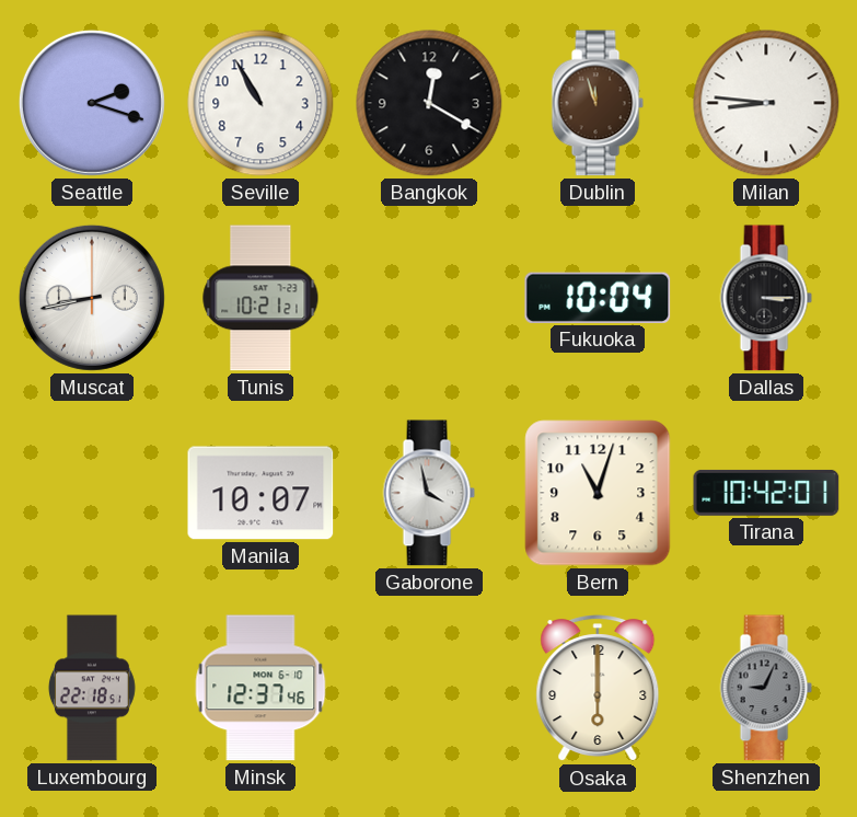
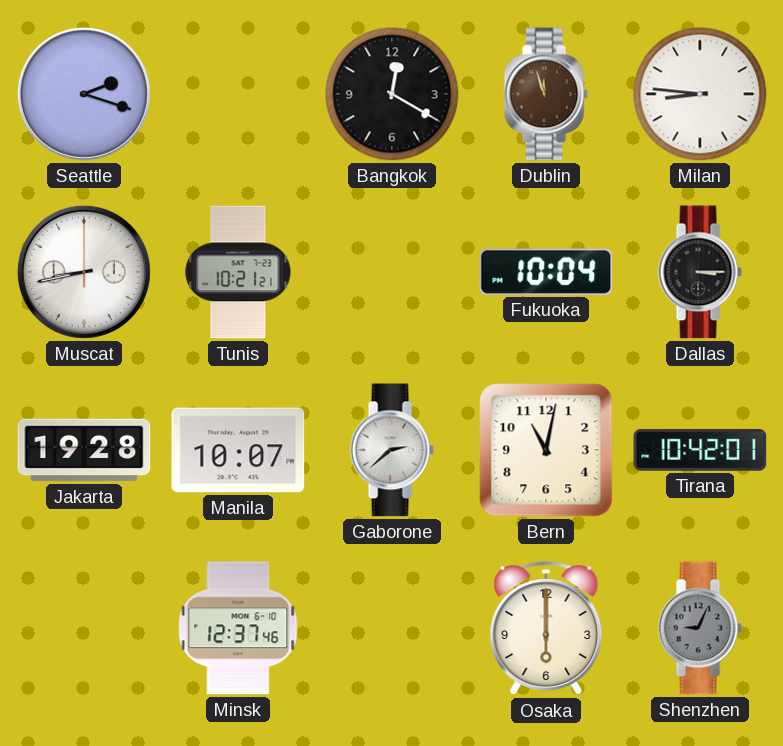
Seville: 10:55 -> none
Jakarta: none -> 19:28
Gaborone: 3:58 -> 2:38
Bern: 11:03 -> 11:02
Luxembourg: 22:18 -> none
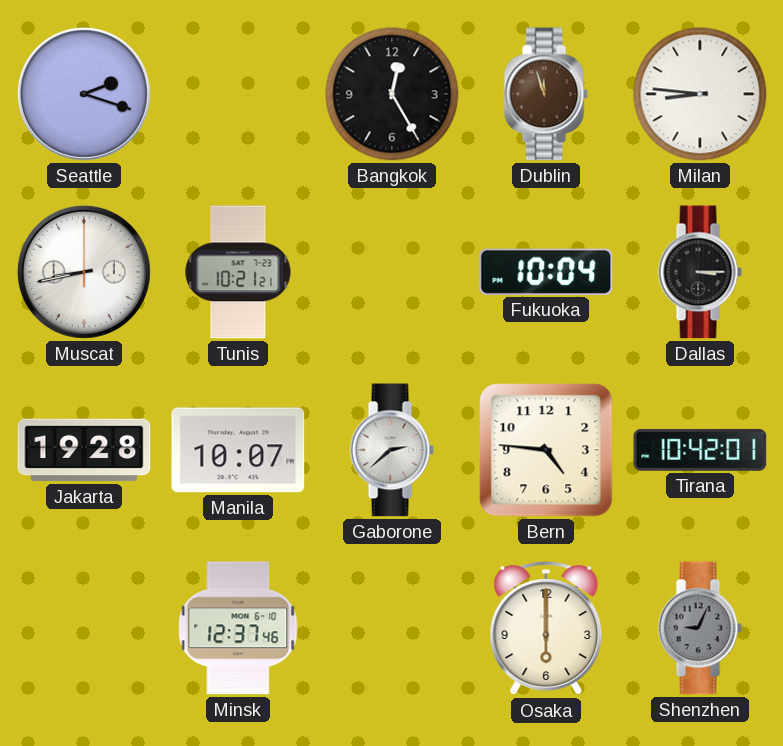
Bangkok: 12:20 -> 12:25
Bern: 11:02 -> 4:46
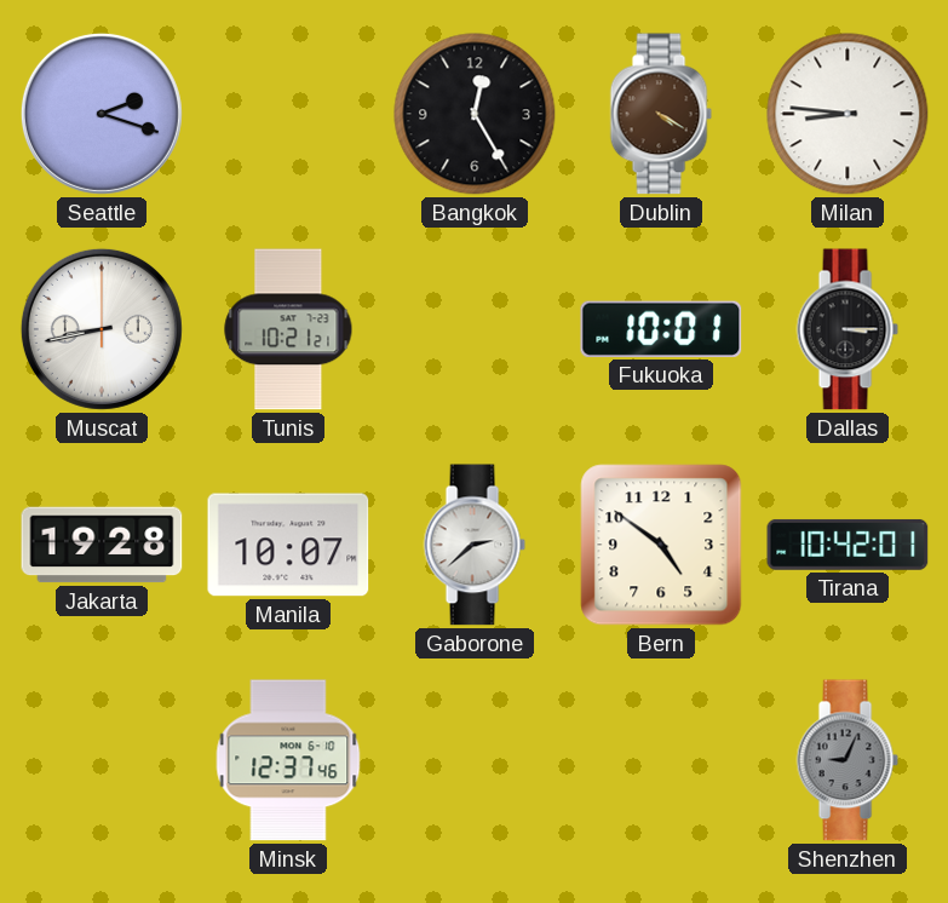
Dublin: 11:57 -> 4:20
Fukuoka: 10:04 -> 10:01
Bern: 4:46 -> 4:51
Osaka: 6:00 -> none
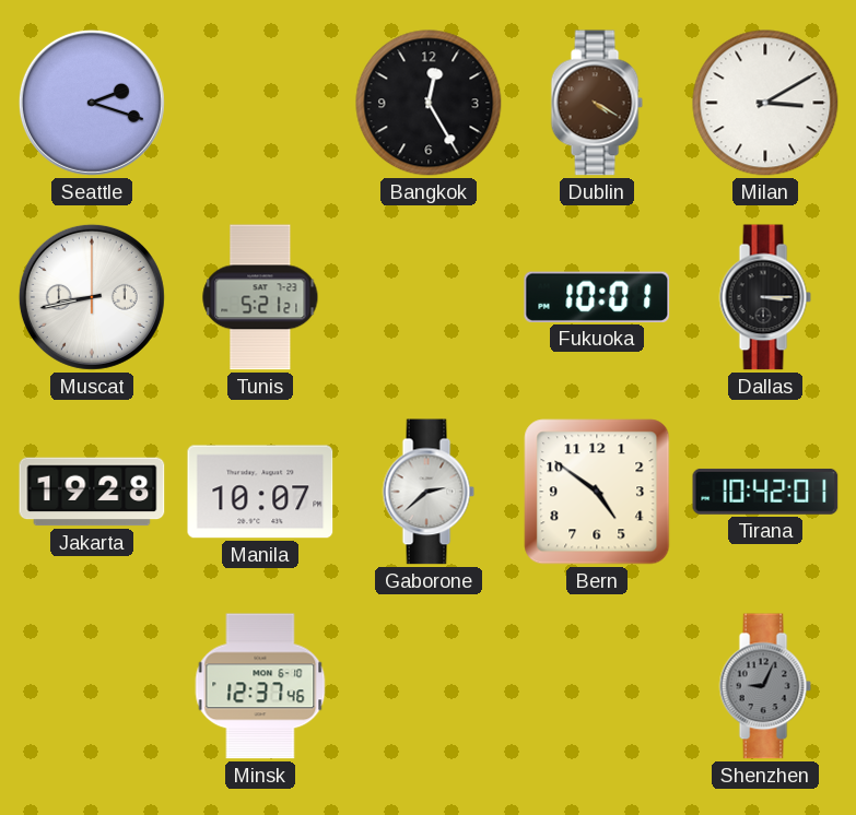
Milan: 8:46 -> 3:10
Tunis: 10:21 -> 5:21
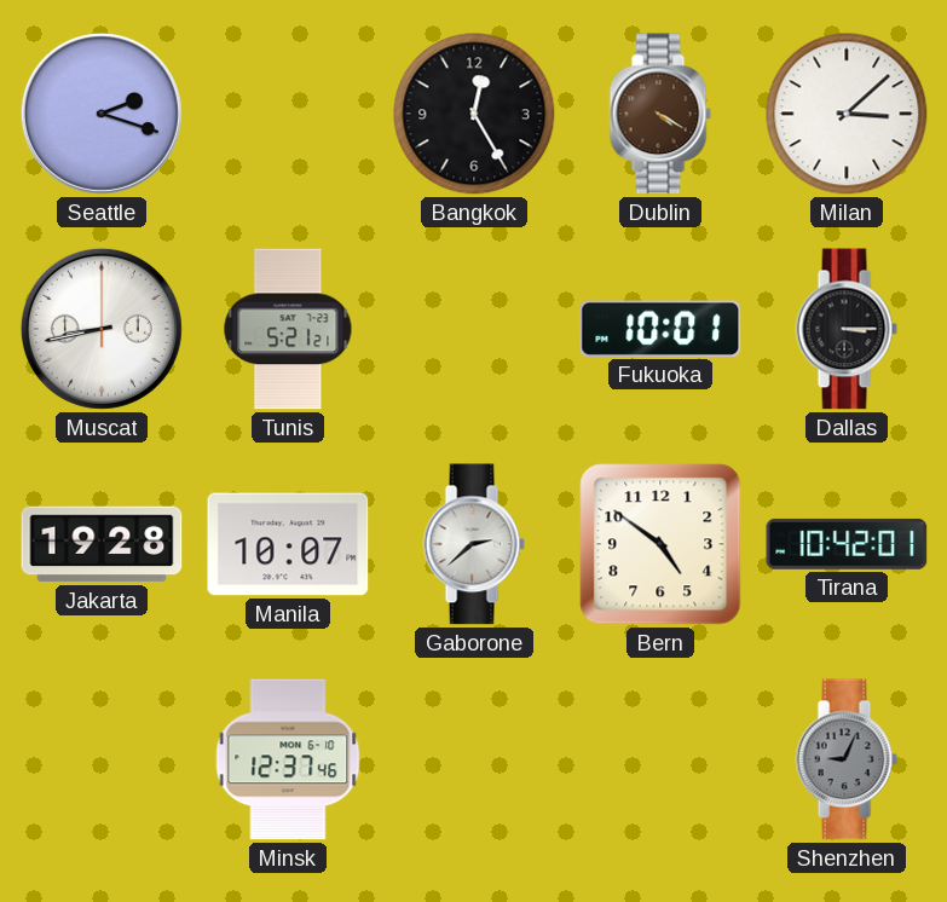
Milan: 3:10 -> 3:08
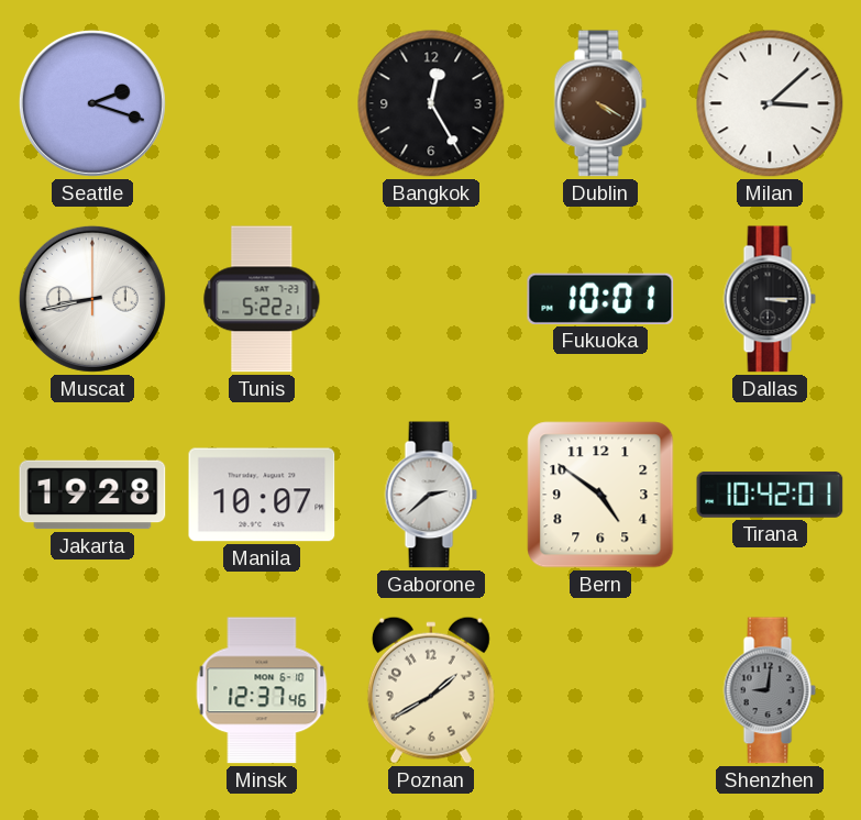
Tunis: 5:21 -> 5:22
Poznan: none -> 1:40
Shenzhen: 9:04 -> 9:01
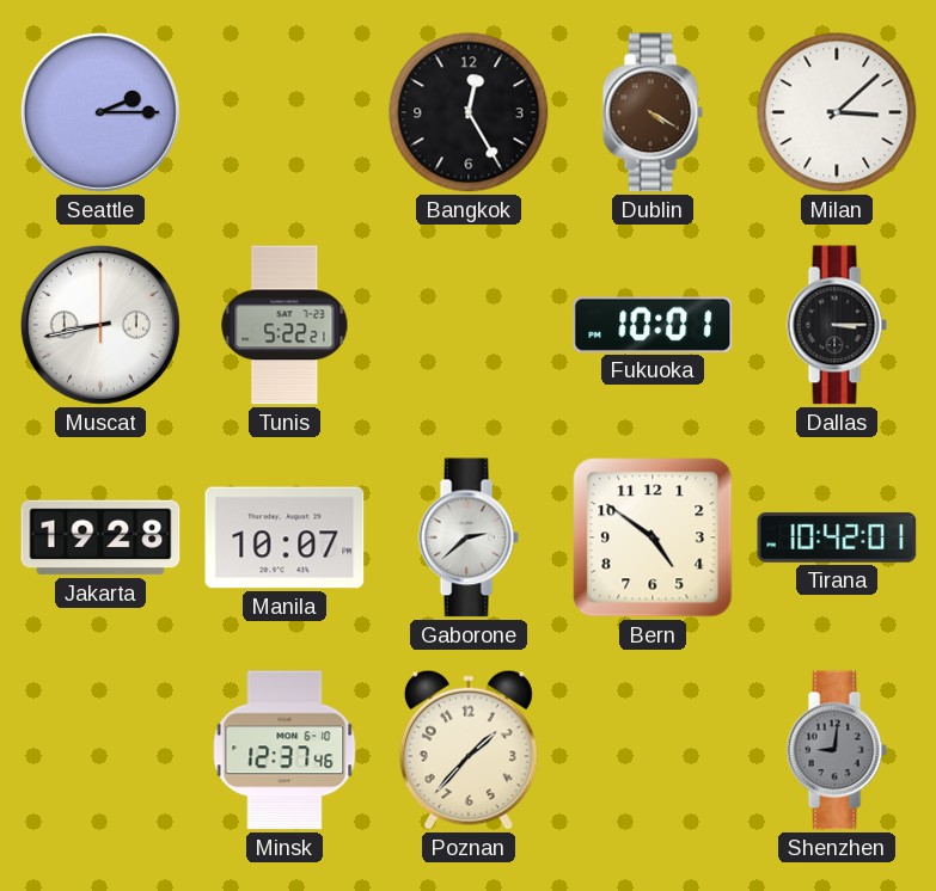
Seattle: 2:18 -> 2:15
Poznan: 1:40 -> 1:37
